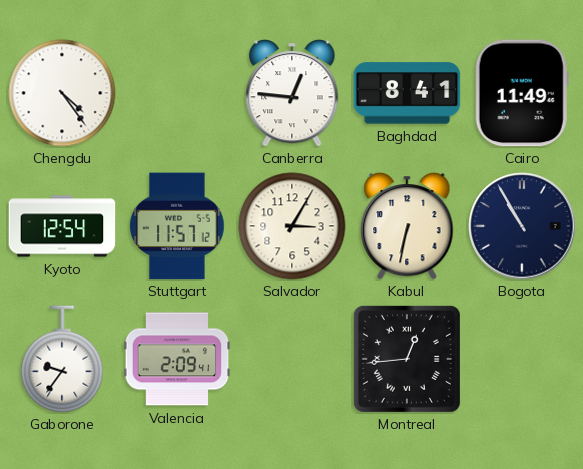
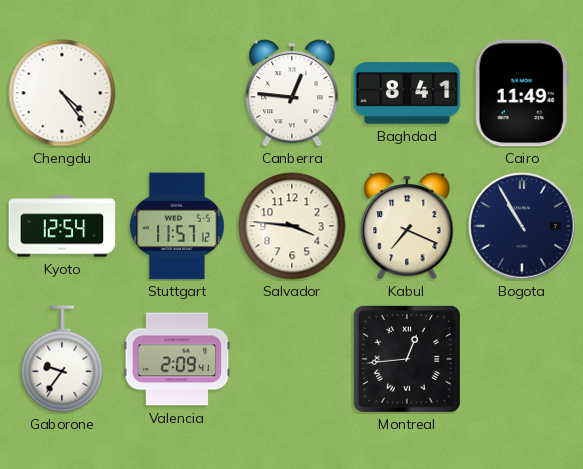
Salvador: 3:05 -> 3:46
Kabul: 6:32 -> 7:19
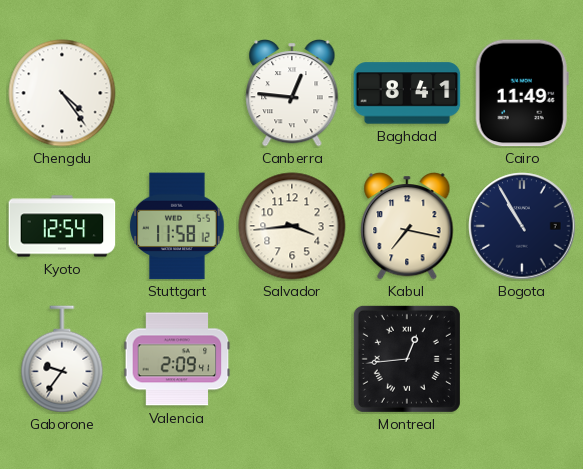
Stuttgart: 11:57 -> 11:58
Salvador: 3:46 -> 3:44
Kabul: 7:19 -> 7:17
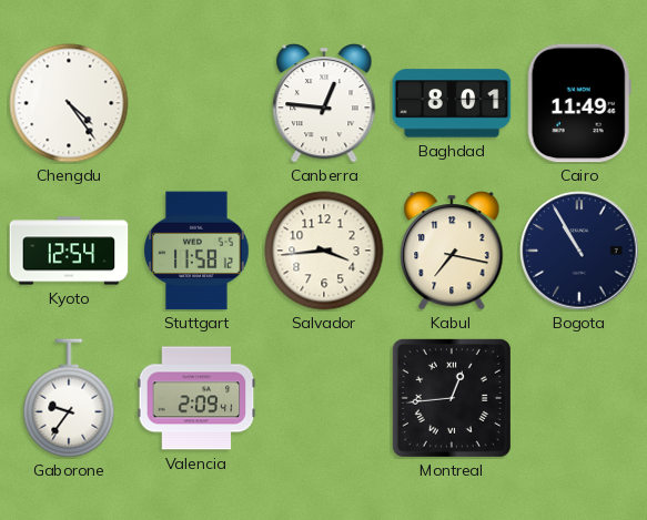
Baghdad: 8:41 -> 8:01
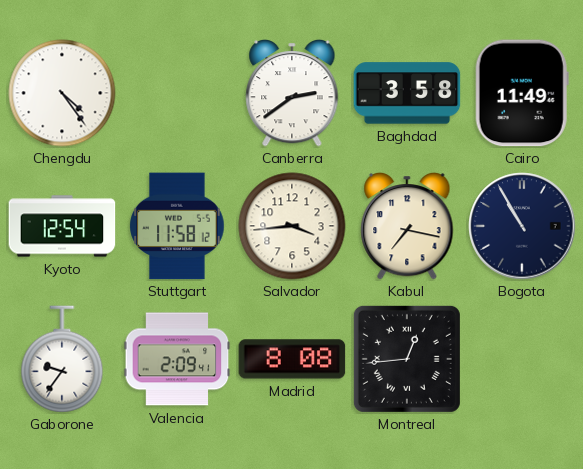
Canberra: 12:46 -> 2:39
Baghdad: 8:01 -> 3:58
Madrid: none -> 8:08
